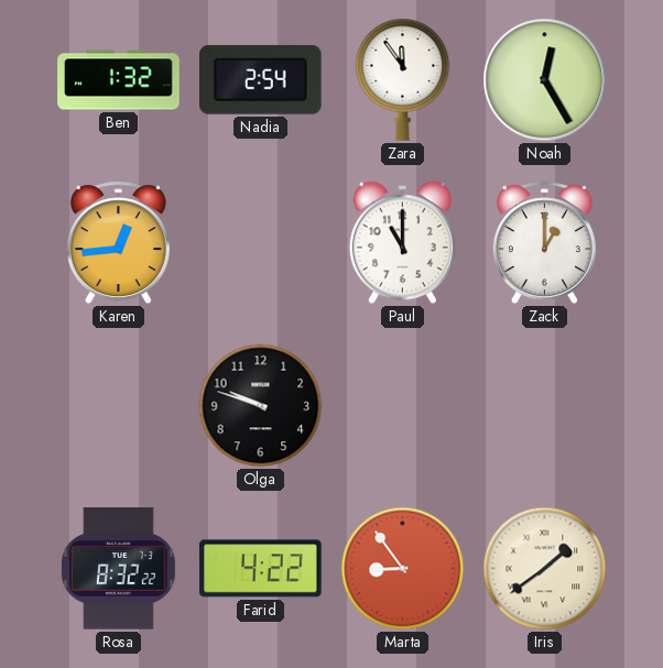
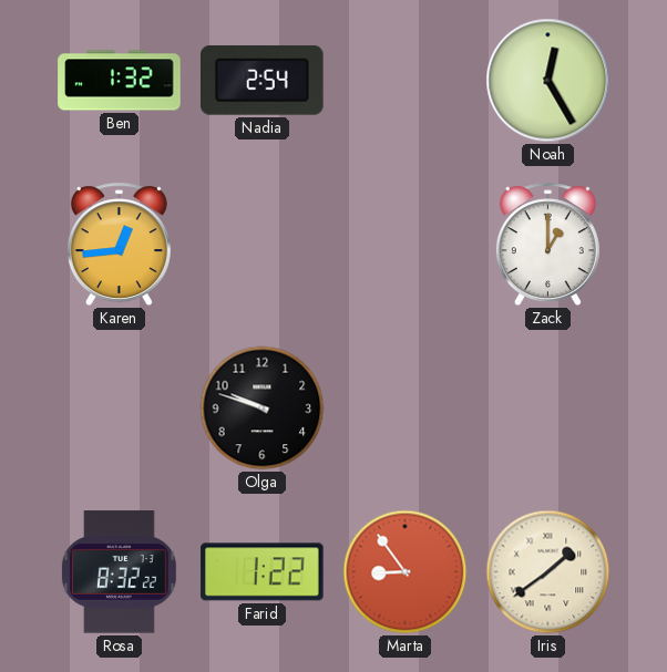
Zara: 11:54 -> none
Paul: 11:00 -> none
Farid: 4:22 -> 1:22
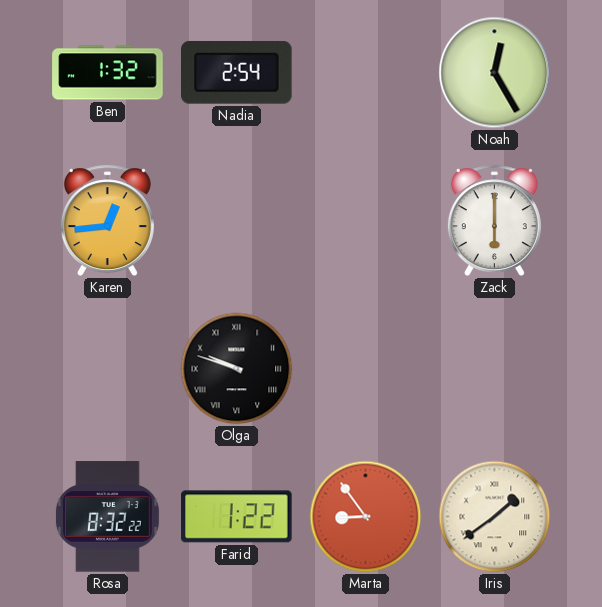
Zack: 1:00 -> 6:00
Olga numerals: Arabic -> Roman
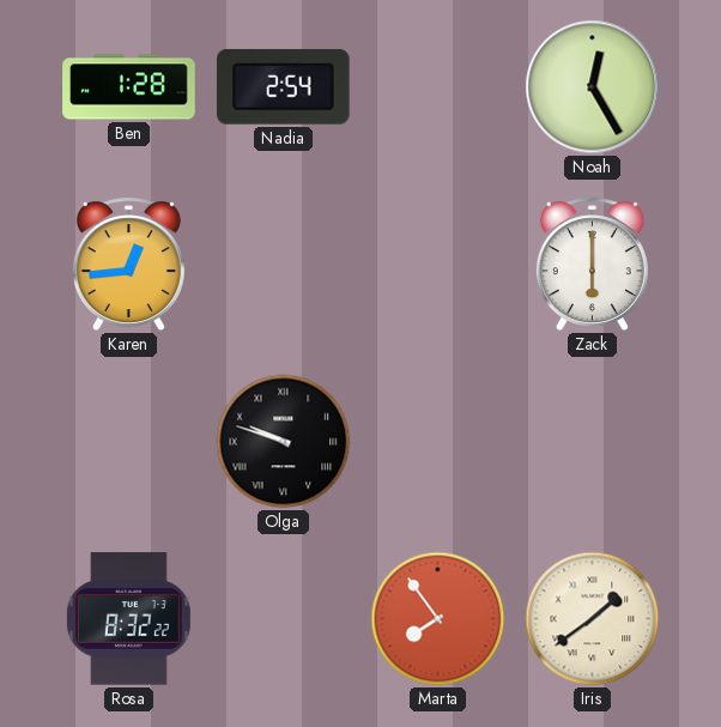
Ben: 1:32 -> 1:28
Farid: 1:22 -> none
Marta: 8:54 -> 7:54
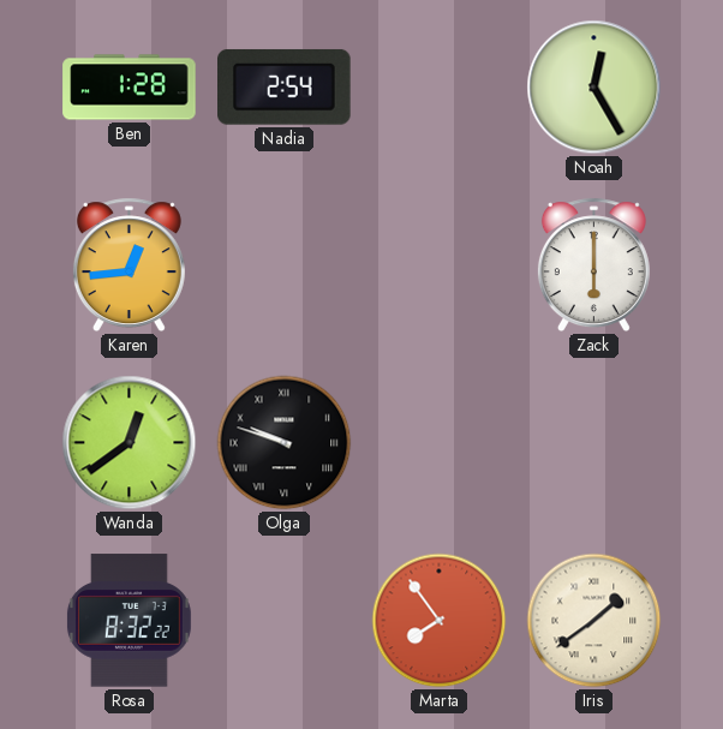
Wanda: none -> 12:39
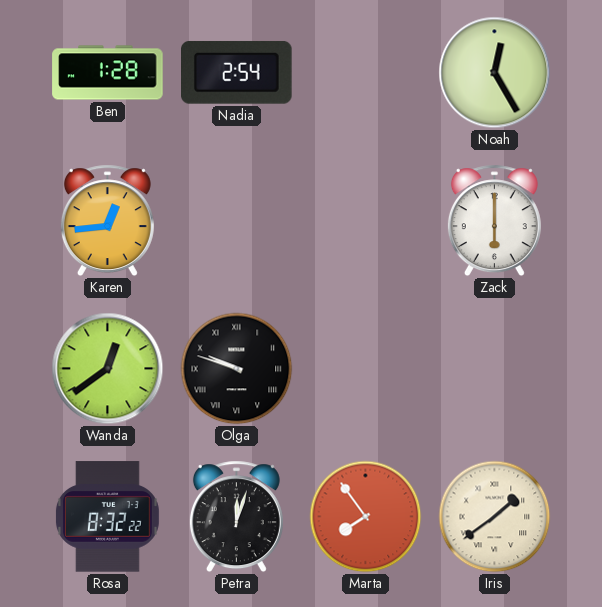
Petra: none -> 12:03
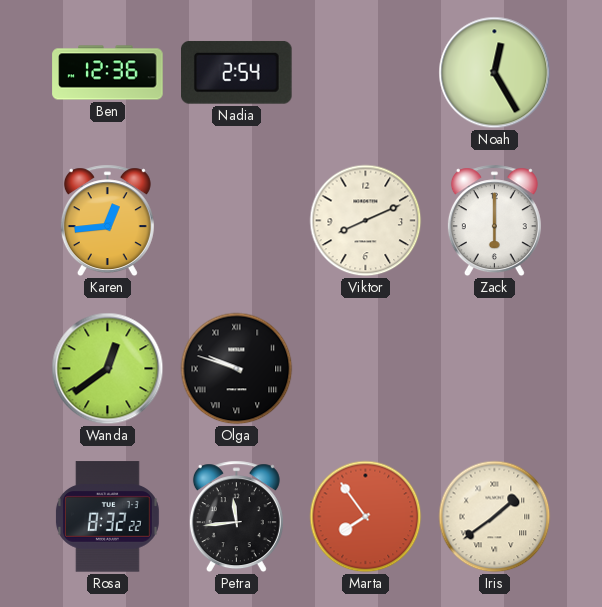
Ben: 1:28 -> 12:36
Viktor: none -> 8:11
Petra: 12:03 -> 11:44
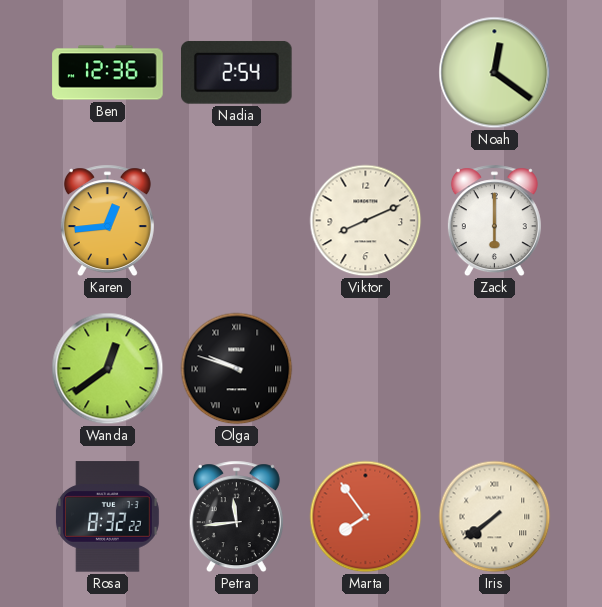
Noah: 12:25 -> 12:21
Iris: 1:39 -> 7:39
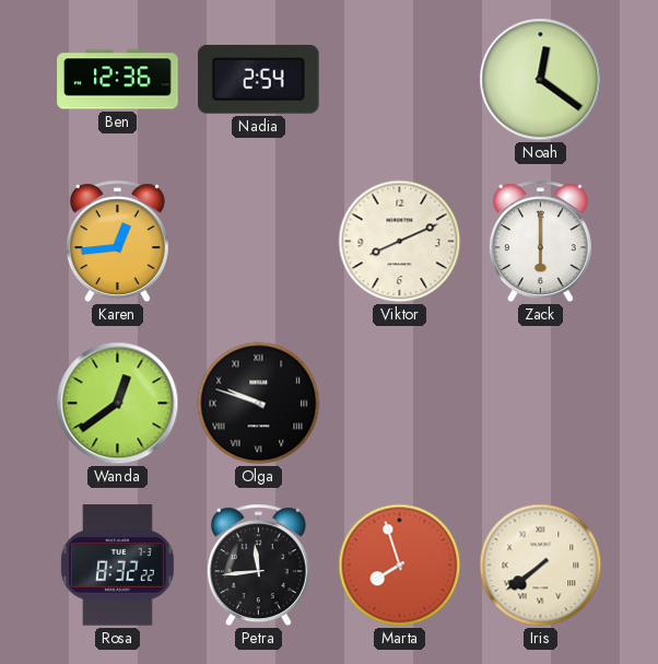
Marta: 7:54 -> 7:57
